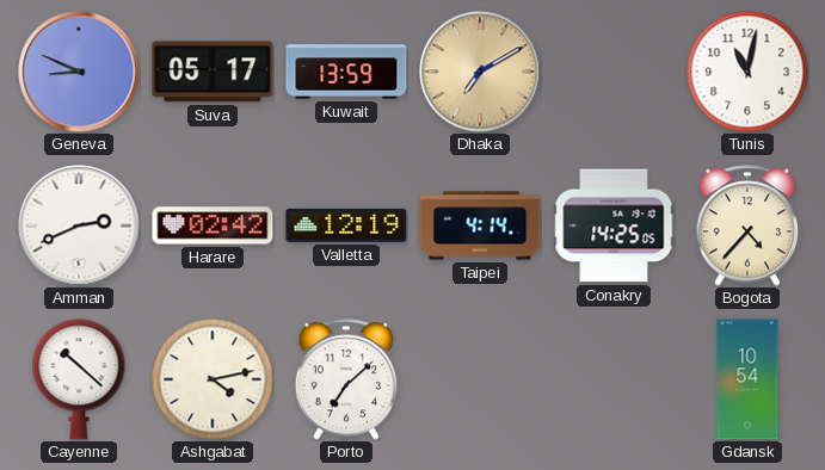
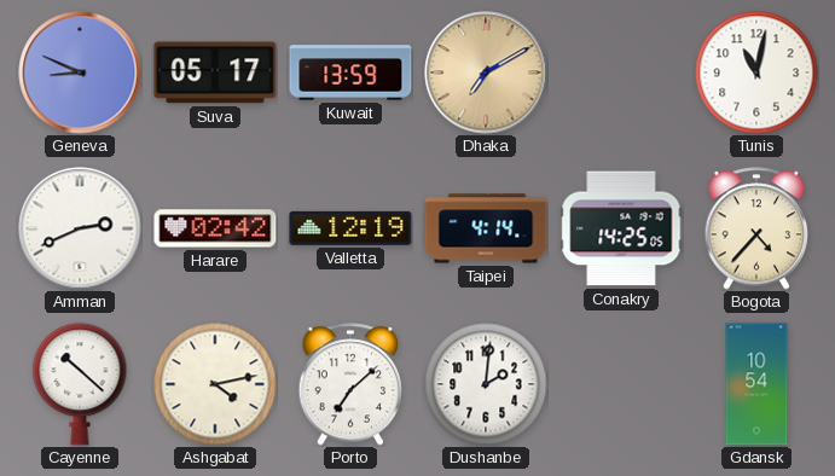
Dushanbe: none -> 2:01
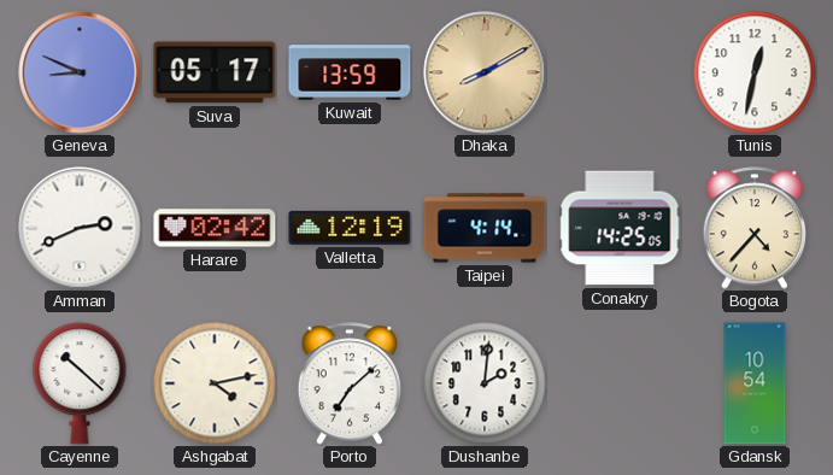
Dhaka: 7:10 -> 8:10
Tunis: 11:02 -> 12:32
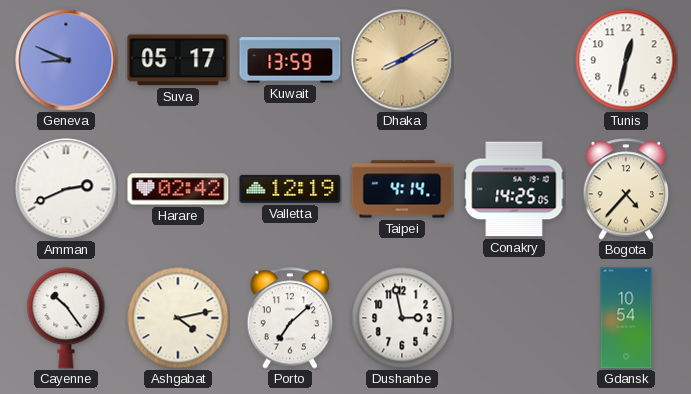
Cayenne: 10:22 -> 10:24
Dushanbe: 2:01 -> 2:58
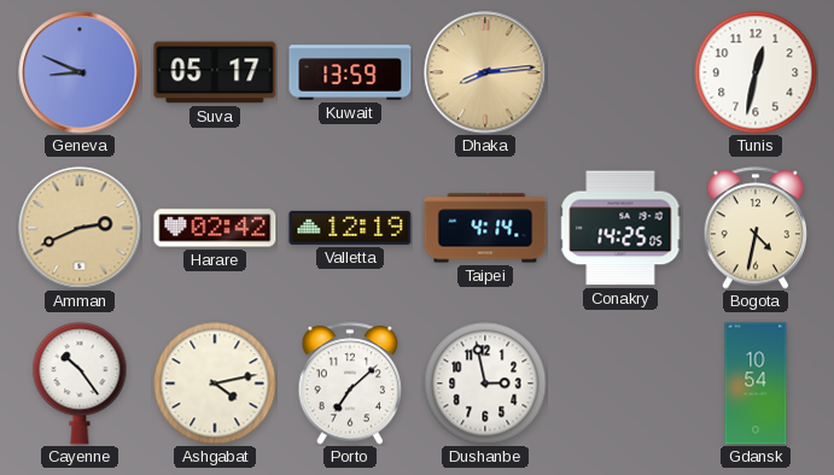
Dhaka: 8:10 -> 8:14
Amman dial: white -> champagne
Bogota: 4:37 -> 4:32
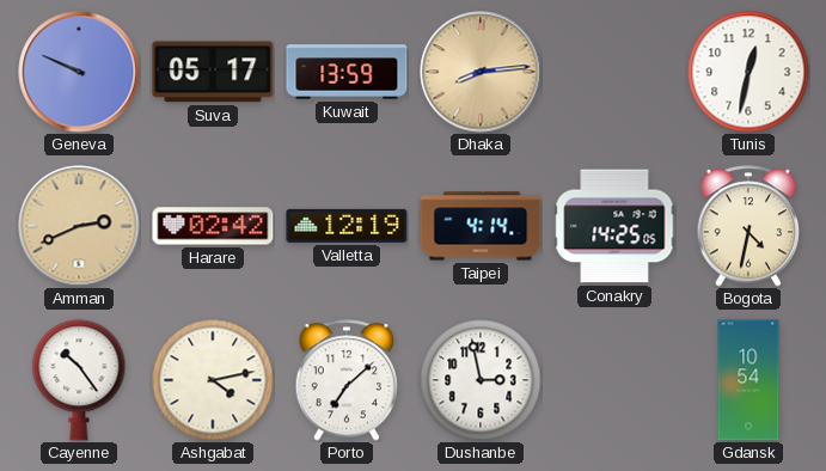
Geneva: 8:49 -> 9:49
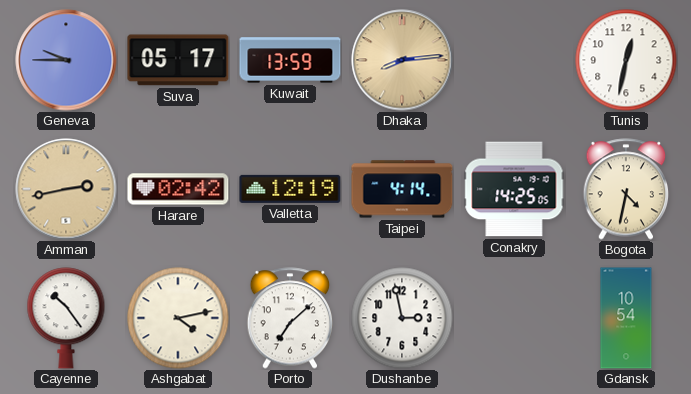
Geneva: 9:49 -> 9:45
Amman: 2:41 -> 2:43
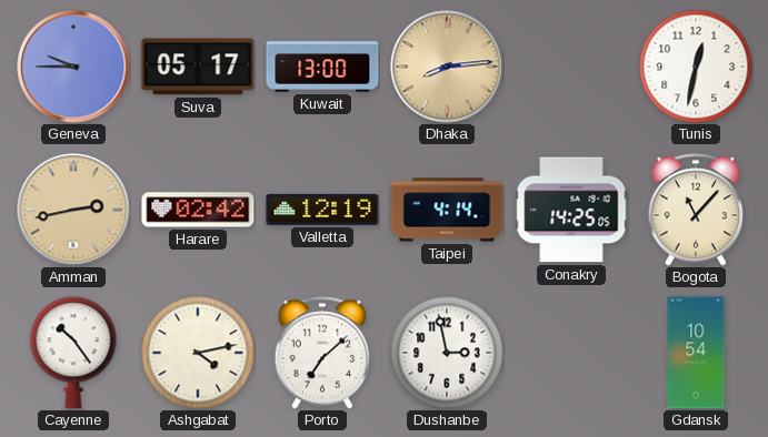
Kuwait: 13:59 -> 13:00
Bogota: 4:32 -> 11:07
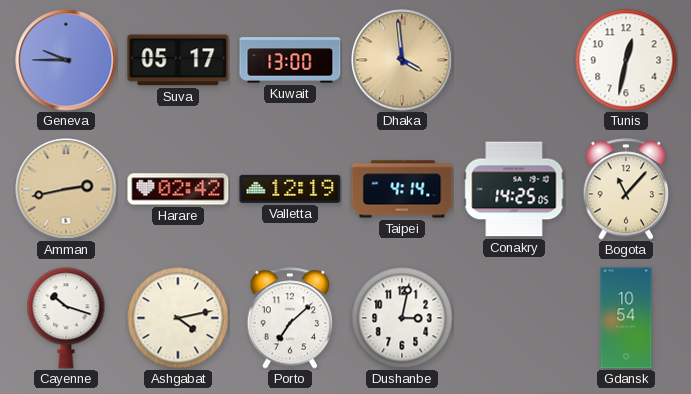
Dhaka: 8:14 -> 3:59
Cayenne: 10:24 -> 10:18
Dushanbe: 2:58 -> 3:02
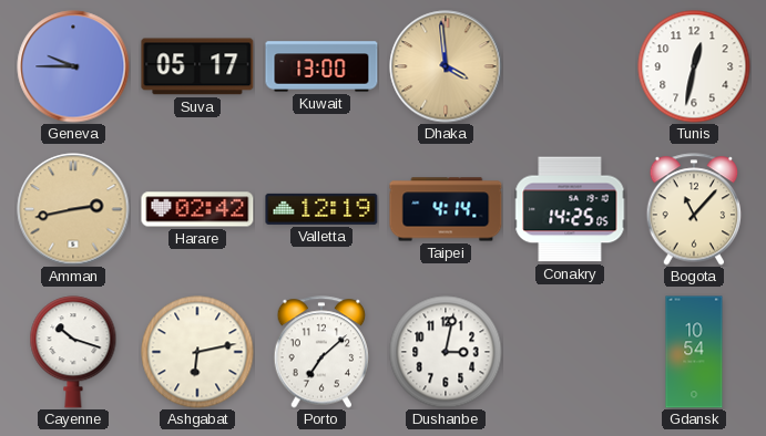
Ashgabat: 4:13 -> 6:13
